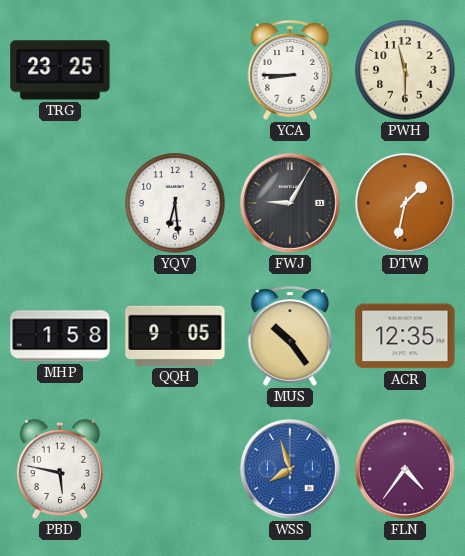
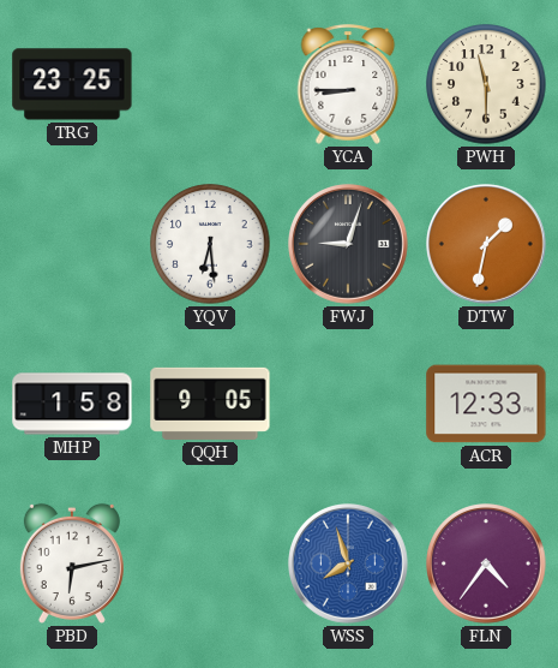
FWJ: 9:05 -> 9:03
MUS: 10:24 -> none
ACR: 12:35 -> 12:33
PBD: 5:47 -> 6:13
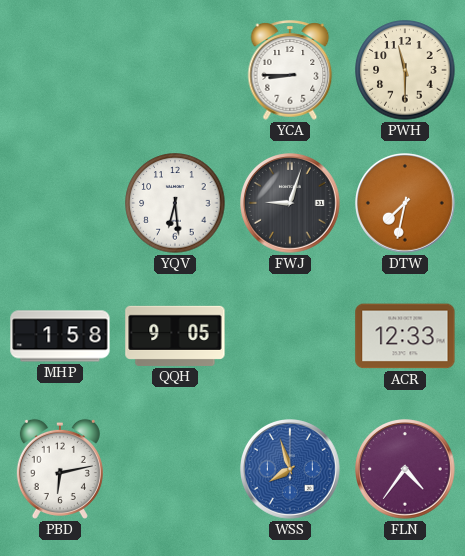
TRG: 23:25 -> none
DTW: 1:32 -> 7:32
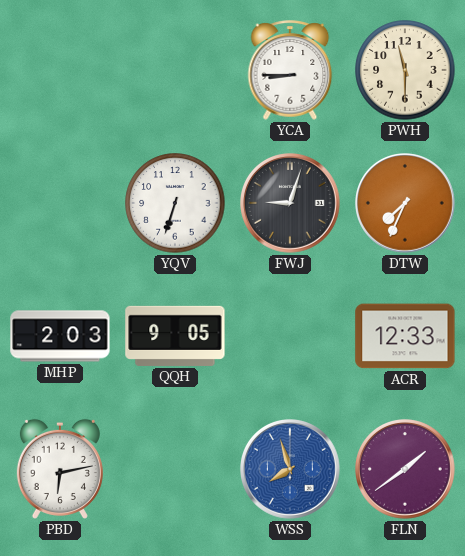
YQV: 6:29 -> 6:33
DTW: 7:32 -> 7:34
MHP: 1:58 -> 2:03
FLN: 4:36 -> 1:39
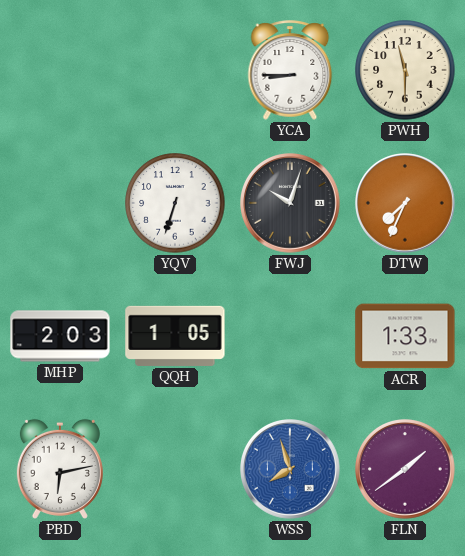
FWJ: 9:03 -> 10:03
QQH: 9:05 -> 1:05
ACR: 12:33 -> 1:33
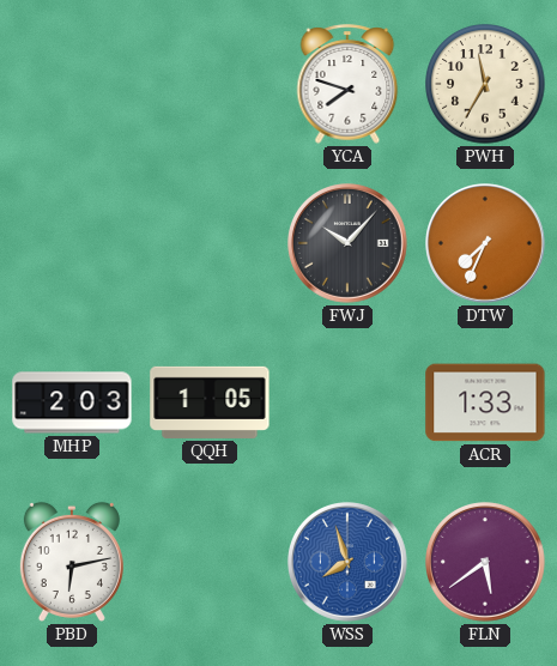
YCA: 8:45 -> 7:48
PWH: 11:30 -> 11:35
YQV: 6:33 -> none
FWJ: 10:03 -> 10:07
FLN: 1:39 -> 5:39
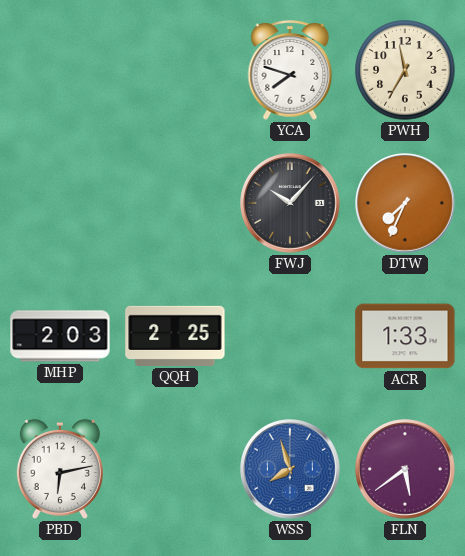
QQH: 1:05 -> 2:25
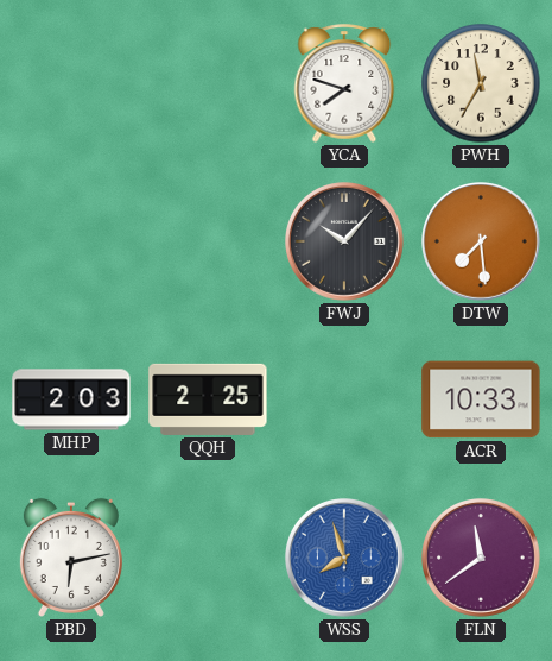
DTW: 7:34 -> 7:29
ACR: 1:33 -> 10:33
FLN: 5:39 -> 11:39
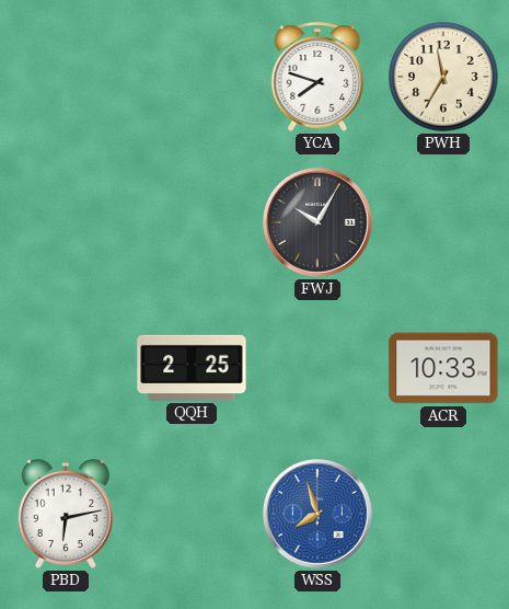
FWJ: 10:07 -> 10:05
DTW: 7:29 -> none
MHP: 2:03 -> none
FLN: 11:39 -> none
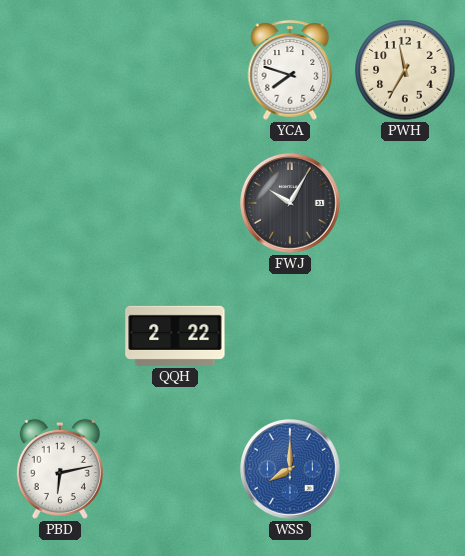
QQH: 2:25 -> 2:22
ACR: 10:33 -> none
WSS: 7:57 -> 8:00
